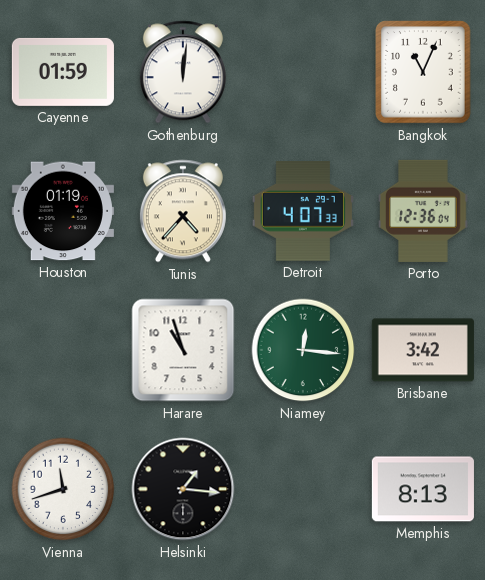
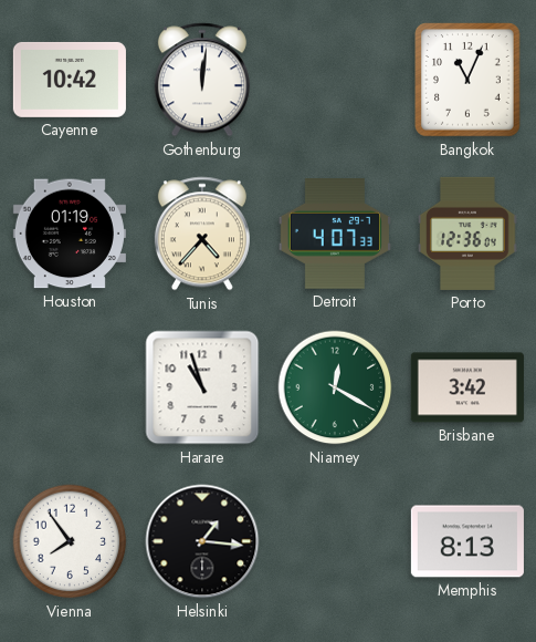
Cayenne: 01:59 -> 10:42
Niamey: 12:16 -> 12:20
Vienna: 11:42 -> 7:54
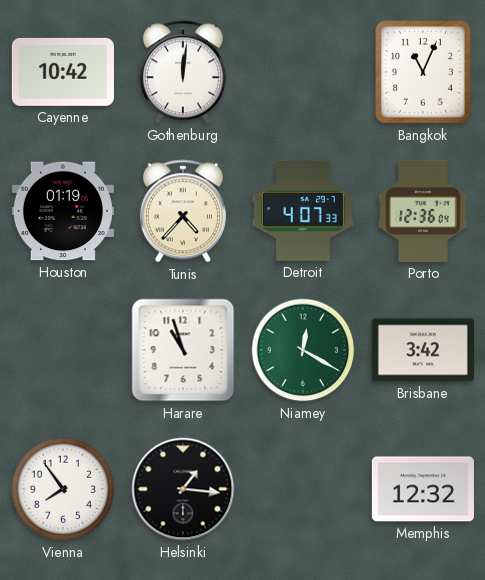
Memphis: 8:13 -> 12:32
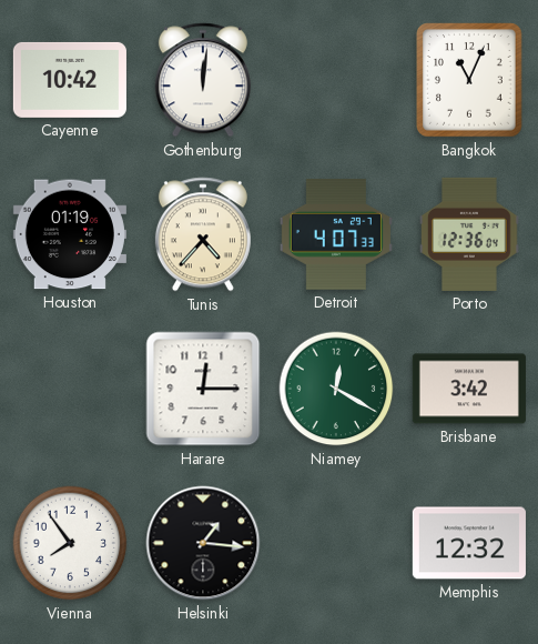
Harare: 10:57 -> 12:15
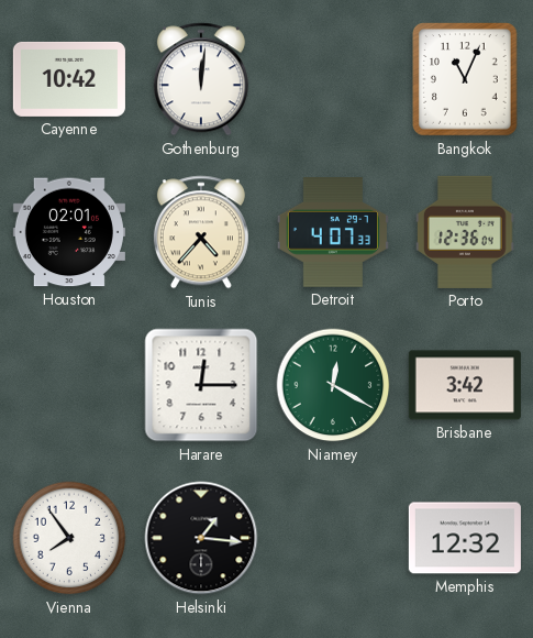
Houston: 01:19 -> 02:01
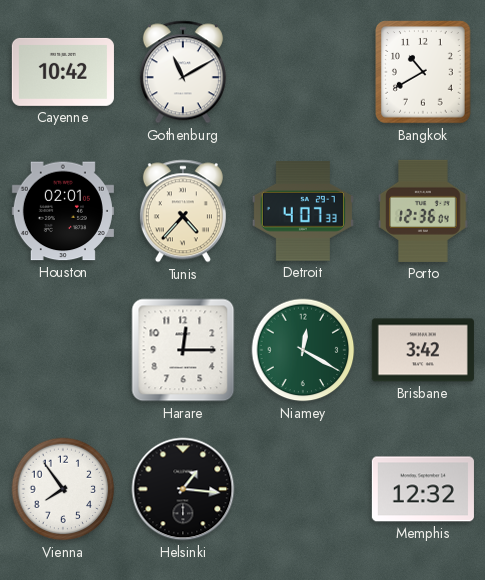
Gothenburg: 12:01 -> 11:10
Bangkok: 11:04 -> 10:40
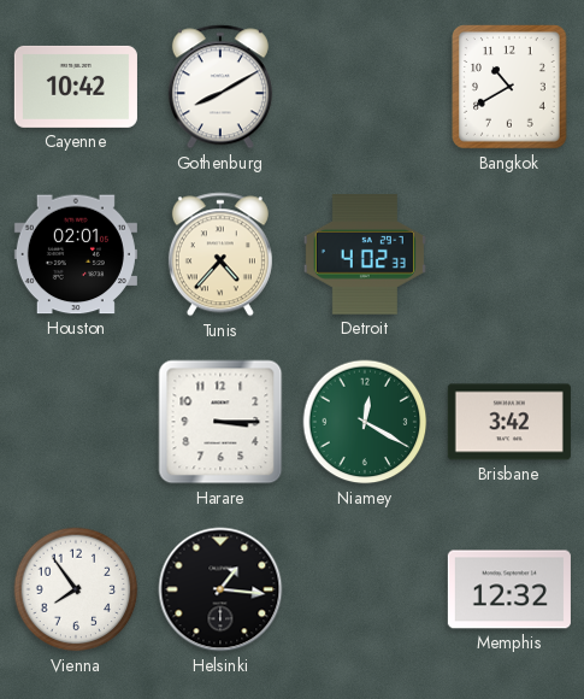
Gothenburg: 11:10 -> 8:10
Detroit: 4:07 -> 4:02
Porto: 12:36 -> none
Harare: 12:15 -> 3:15
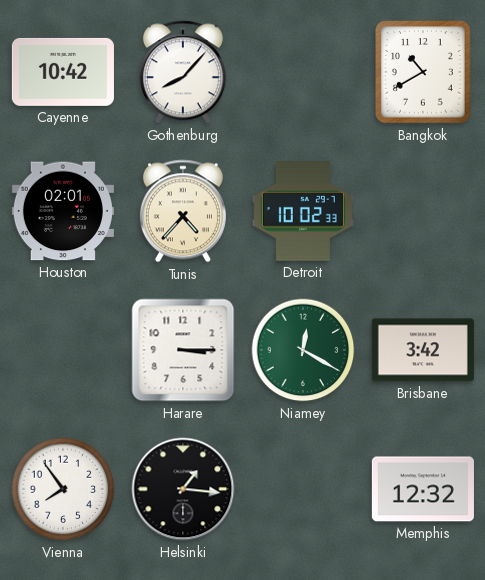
Gothenburg: 8:10 -> 8:07
Detroit: 4:02 -> 10:02
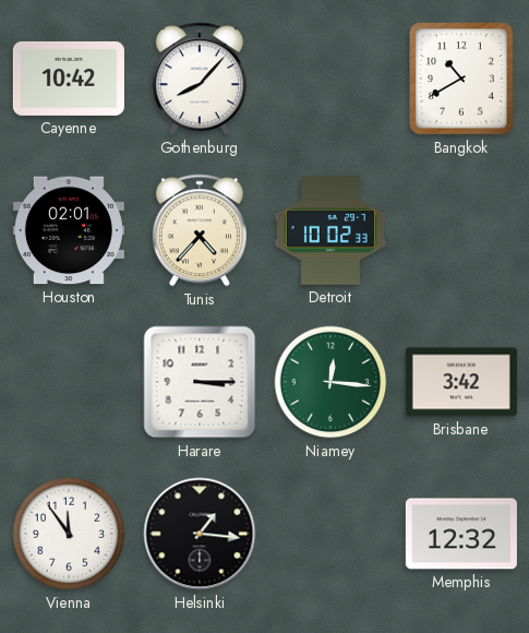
Niamey: 12:20 -> 12:16
Vienna: 7:54 -> 11:54
